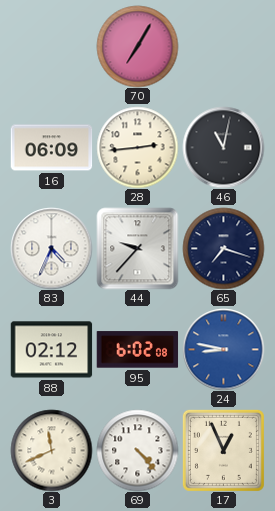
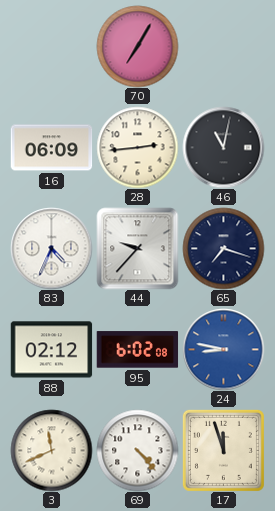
17: 12:56 -> 11:57
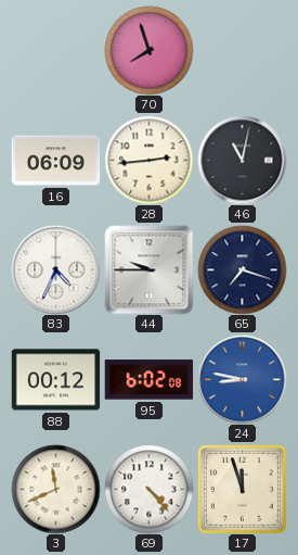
70: 7:05 -> 7:57
44: 9:37 -> 9:45
88: 02:12 -> 00:12
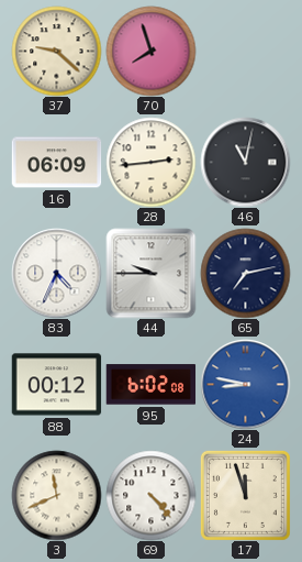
37: none -> 9:22
65: 7:18 -> 7:13
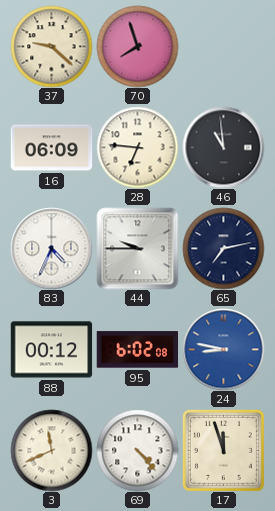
28: 2:44 -> 6:46
46: 11:02 -> 10:59
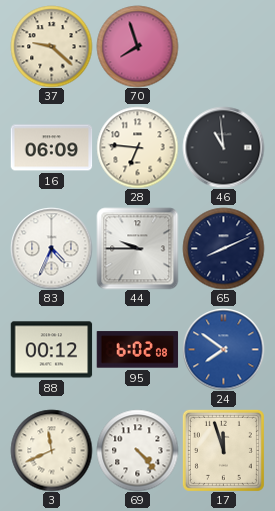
65: 7:13 -> 8:11
24: 8:47 -> 7:51
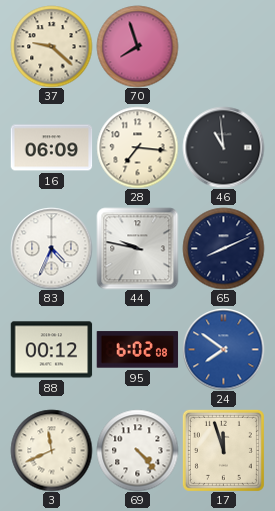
28: 6:46 -> 7:16
44: 9:45 -> 9:47
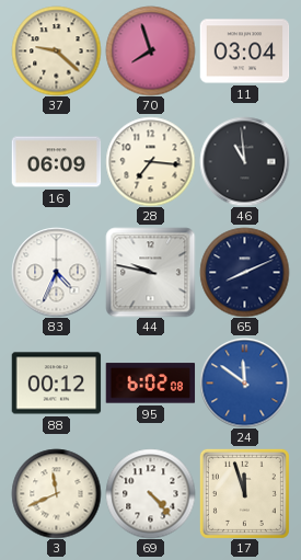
11: none -> 03:04
24: 7:51 -> 11:51
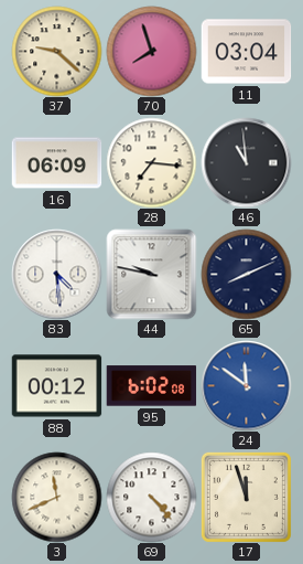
83: 4:34 -> 4:29
